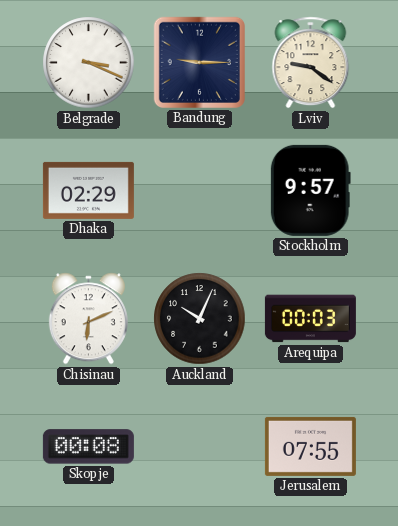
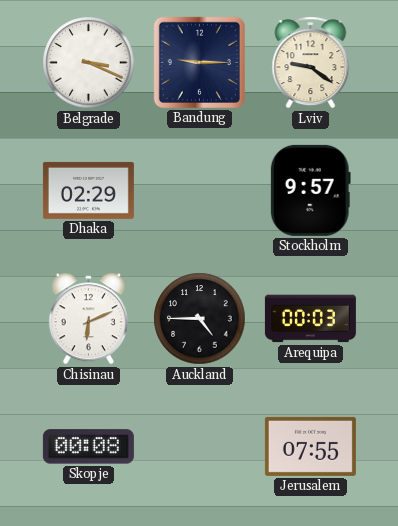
Auckland: 10:04 -> 4:45
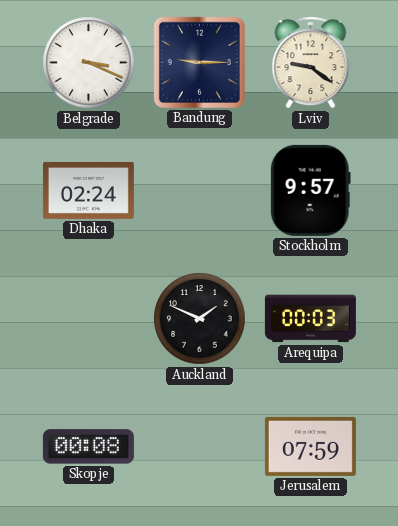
Dhaka: 02:29 -> 02:24
Chisinau: 6:11 -> none
Auckland: 4:45 -> 1:49
Jerusalem: 07:55 -> 07:59
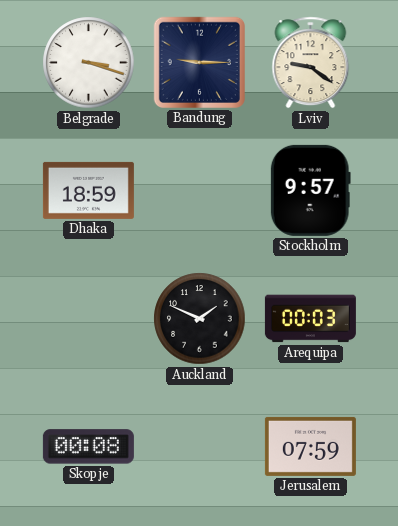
Belgrade: 3:19 -> 3:18
Dhaka: 02:24 -> 18:59
